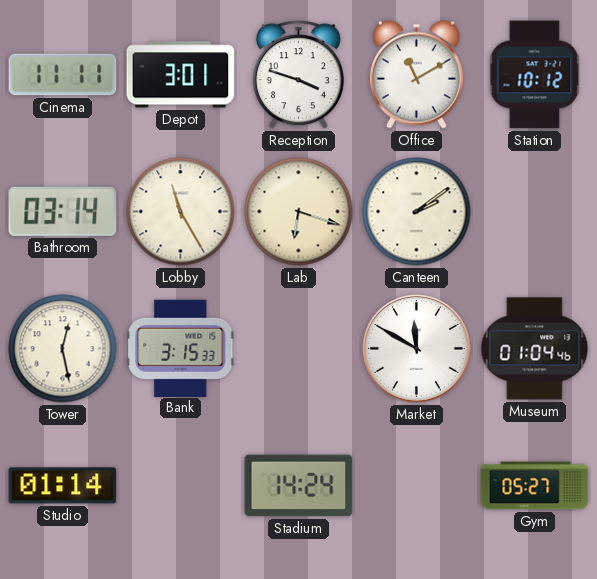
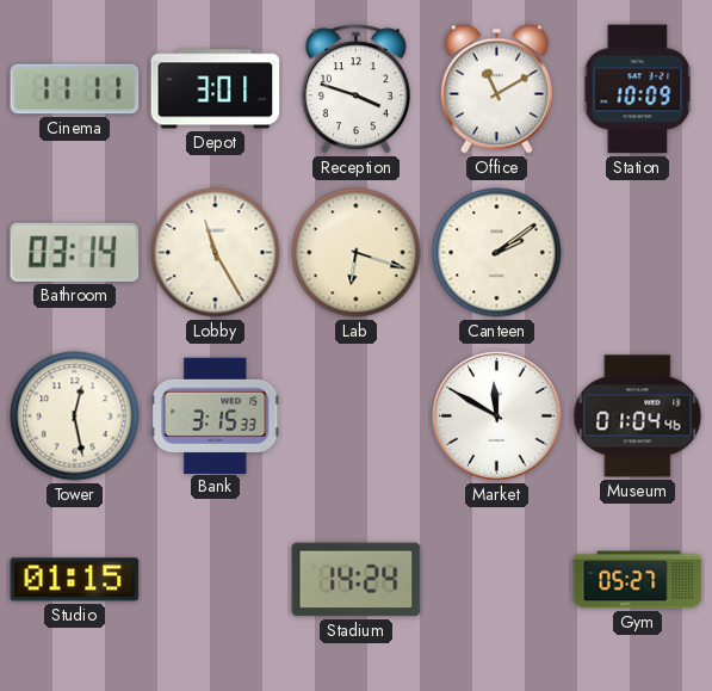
Station: 10:12 -> 10:09
Studio: 01:14 -> 01:15
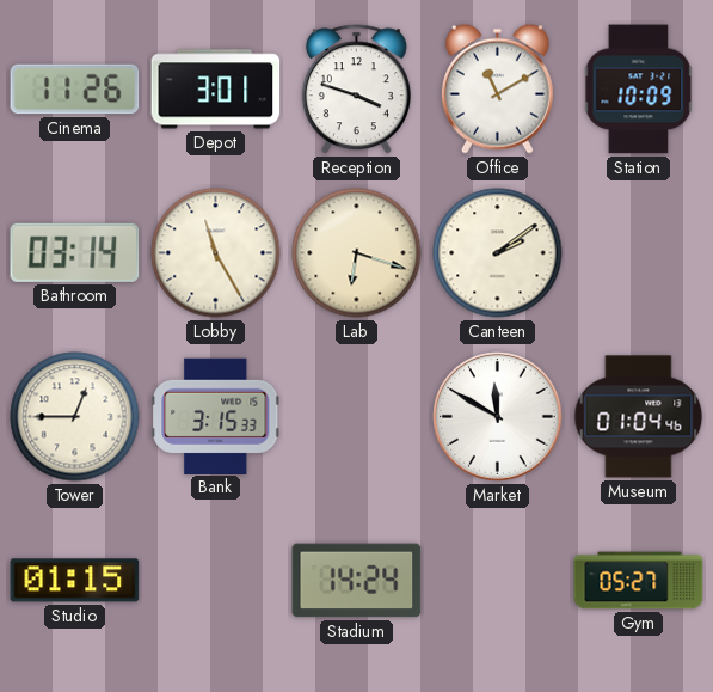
Cinema: 11:11 -> 11:26
Tower: 12:28 -> 12:45
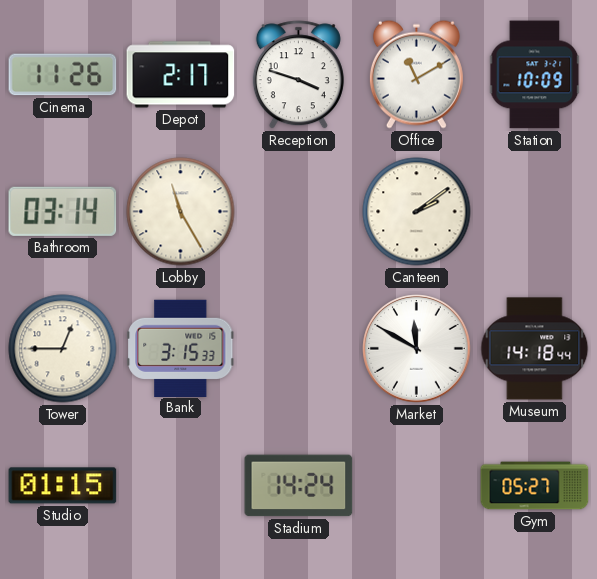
Depot: 3:01 -> 2:17
Lab: 6:18 -> none
Museum: 01:04 -> 14:18
